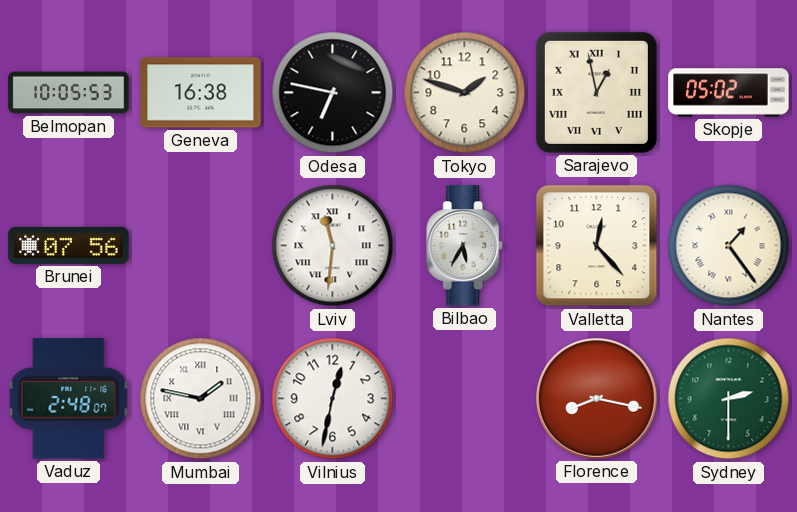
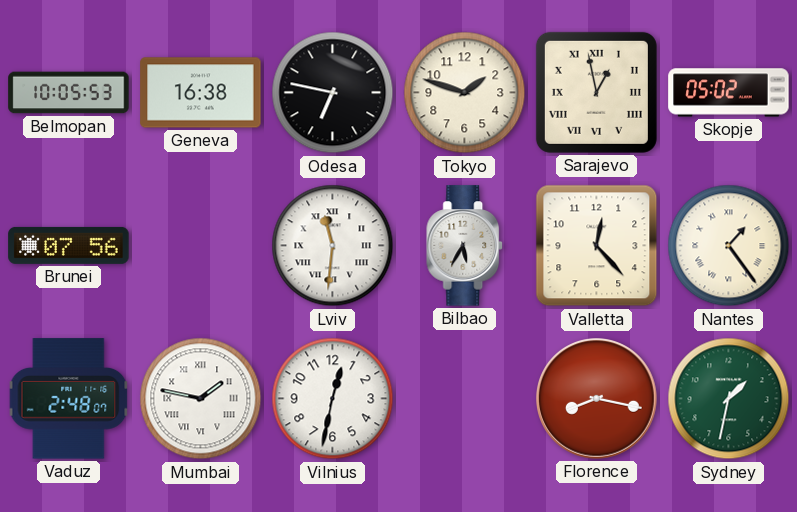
Sydney: 2:30 -> 1:32
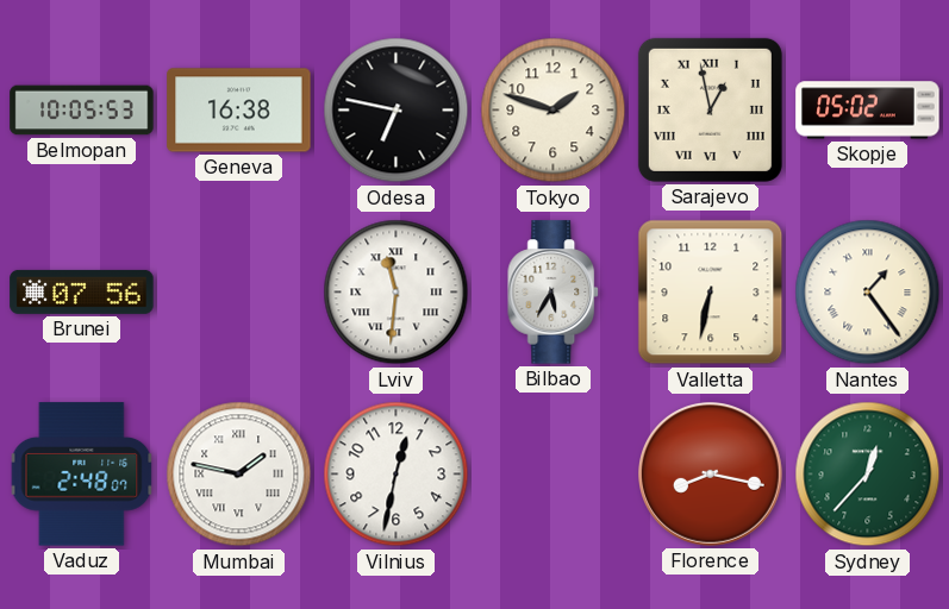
Valletta: 12:23 -> 6:32
Sydney: 1:32 -> 12:37
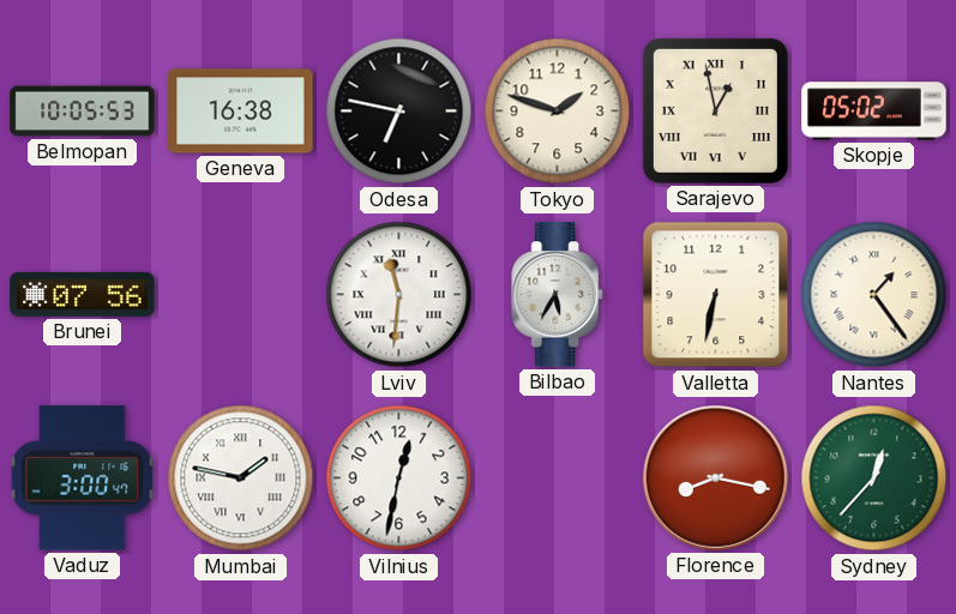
Vaduz: 2:48 -> 3:00
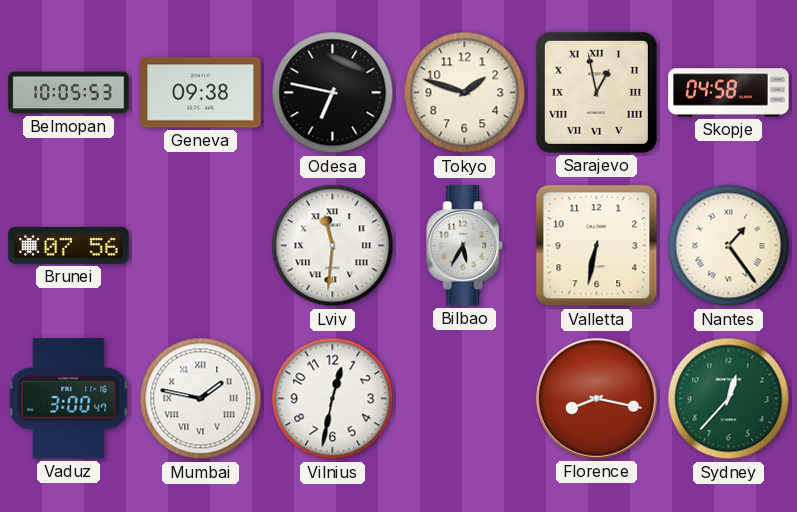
Geneva: 16:38 -> 09:38
Skopje: 05:02 -> 04:58
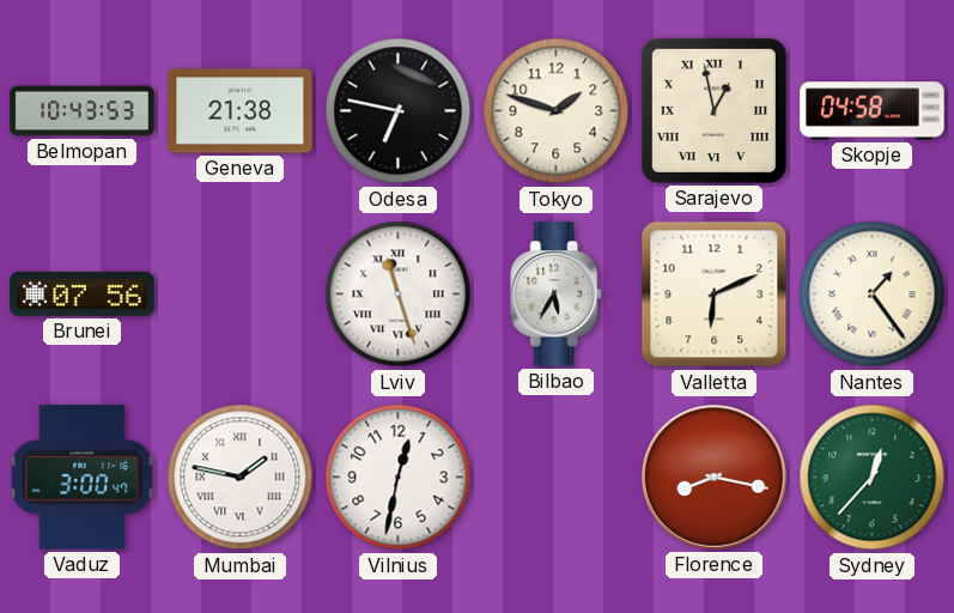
Belmopan: 10:05 -> 10:43
Geneva: 09:38 -> 21:38
Lviv: 11:31 -> 11:27
Valletta: 6:32 -> 6:11
